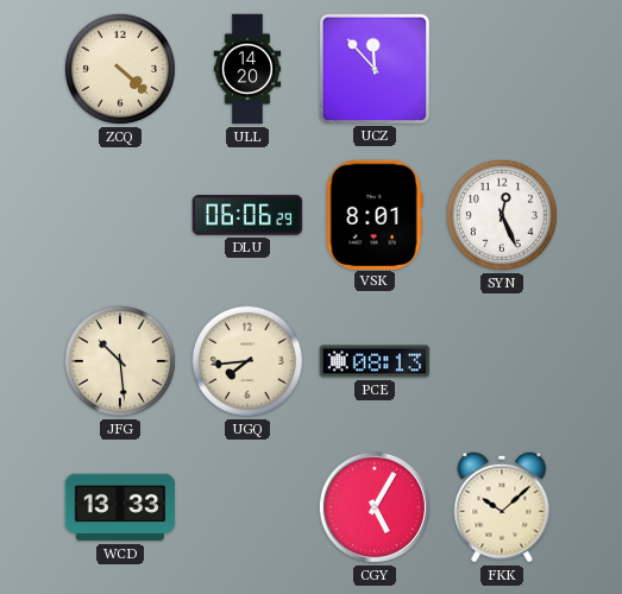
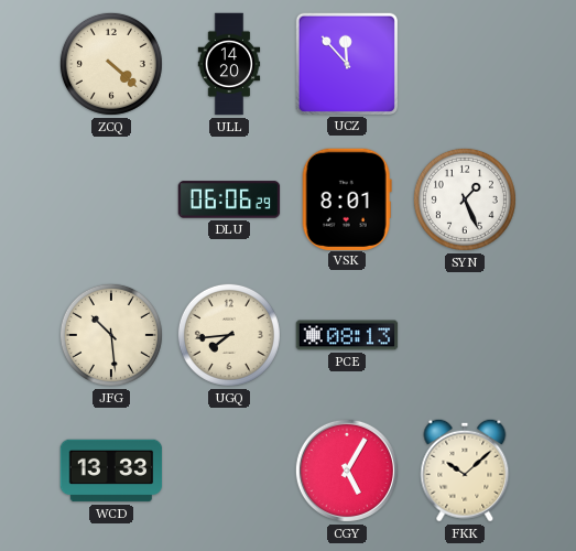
SYN: 12:26 -> 1:26
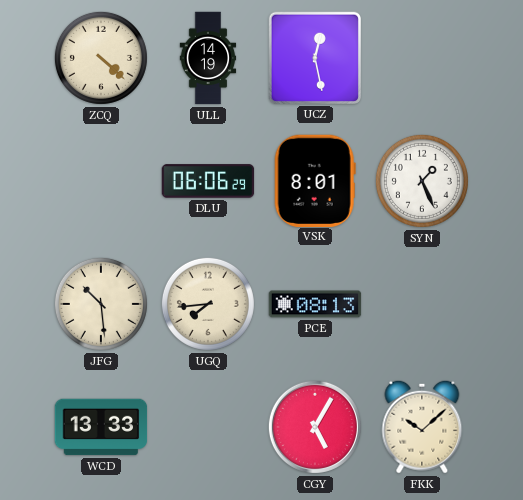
ULL: 14:20 -> 14:19
UCZ: 11:53 -> 12:28
